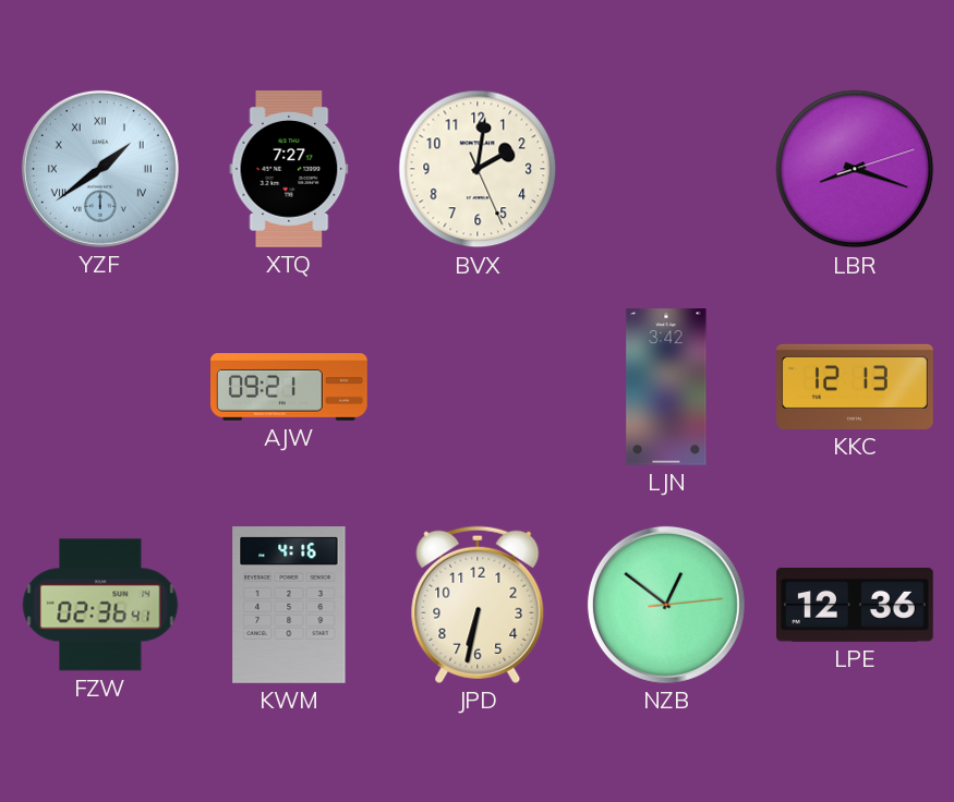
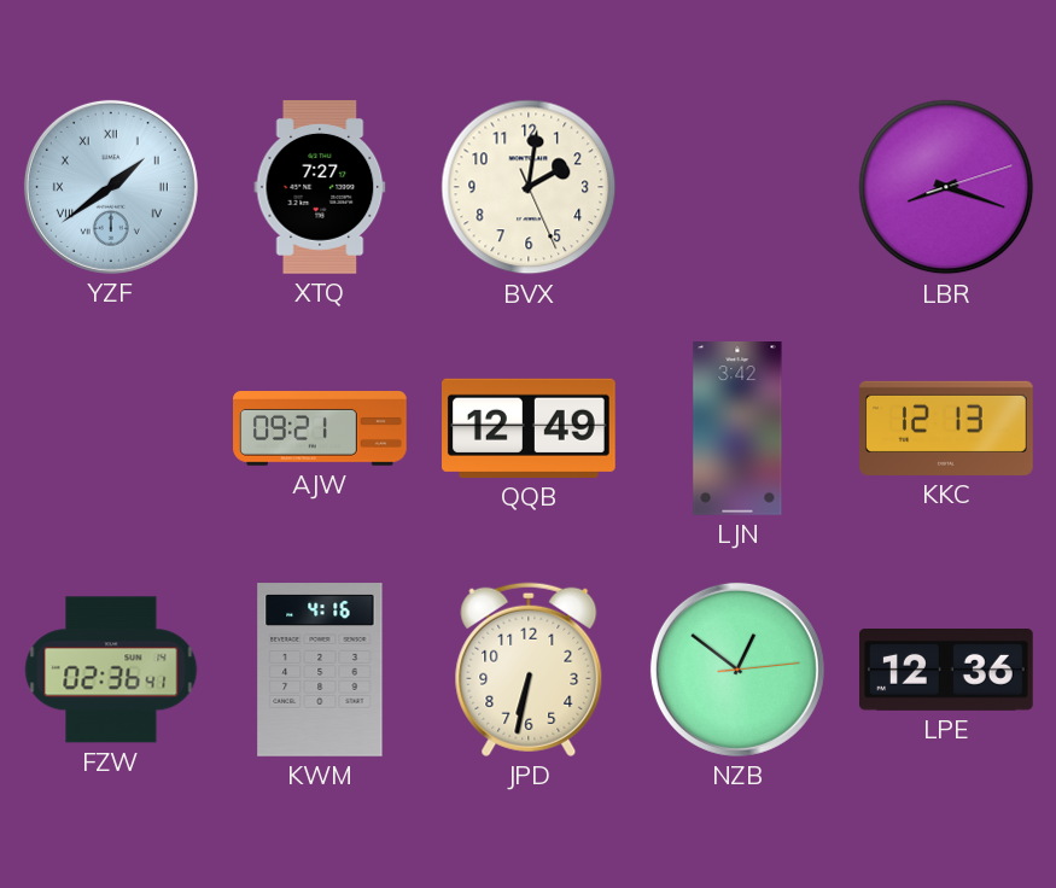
QQB: none -> 12:49
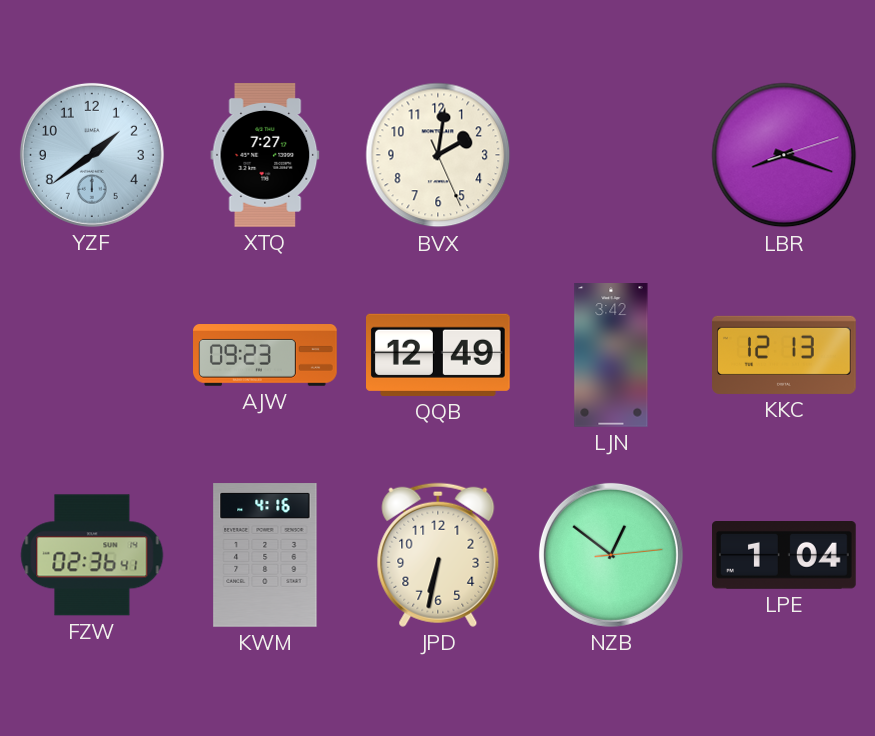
YZF numerals: Roman -> Arabic
AJW: 09:21 -> 09:23
LPE: 12:36 -> 1:04
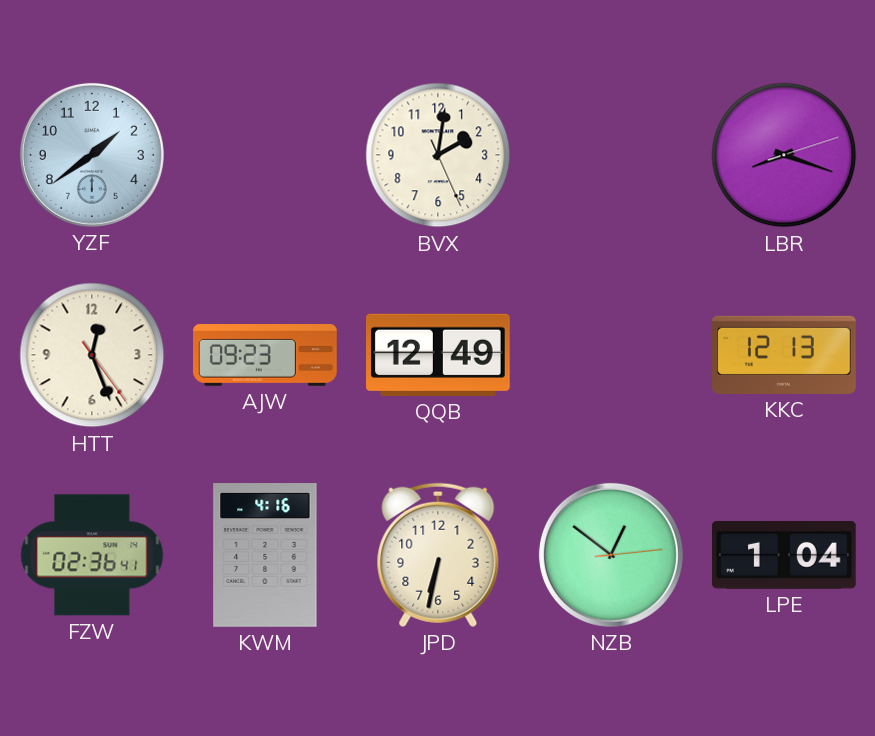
XTQ: 7:27 -> none
HTT: none -> 12:26
LJN: 3:42 -> none
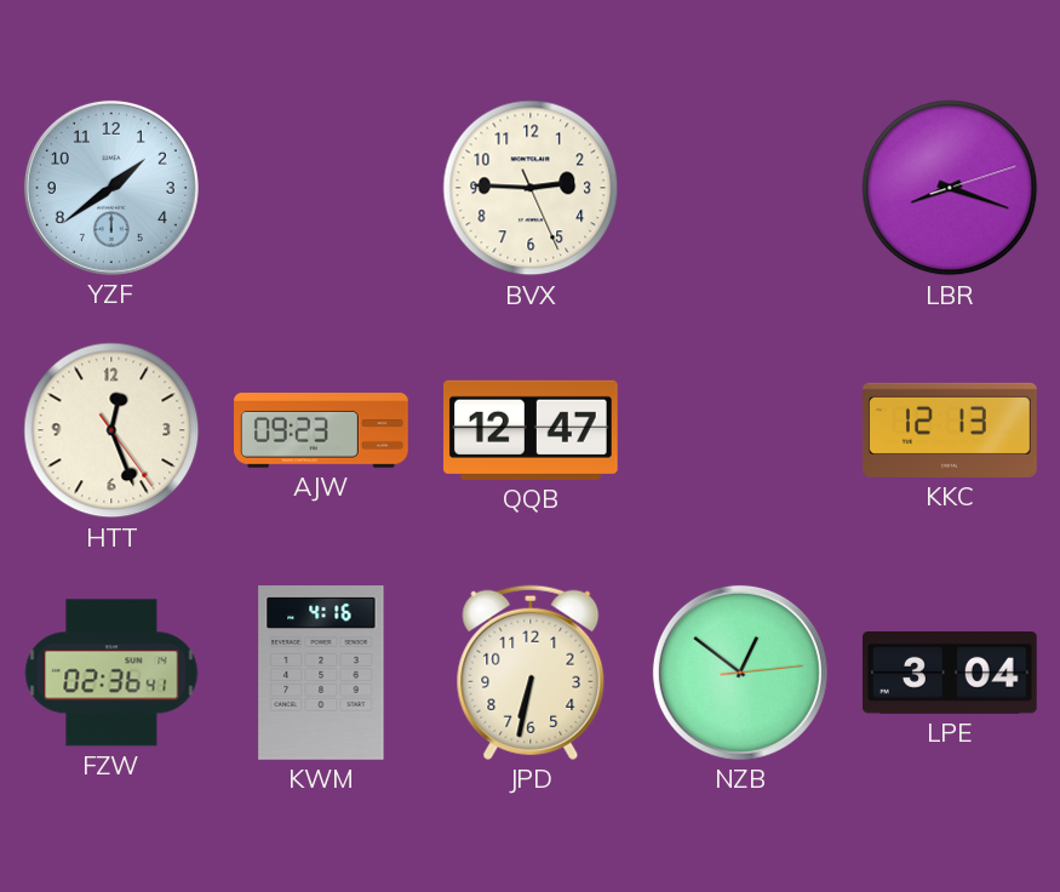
BVX: 2:01 -> 2:45
QQB: 12:49 -> 12:47
LPE: 1:04 -> 3:04
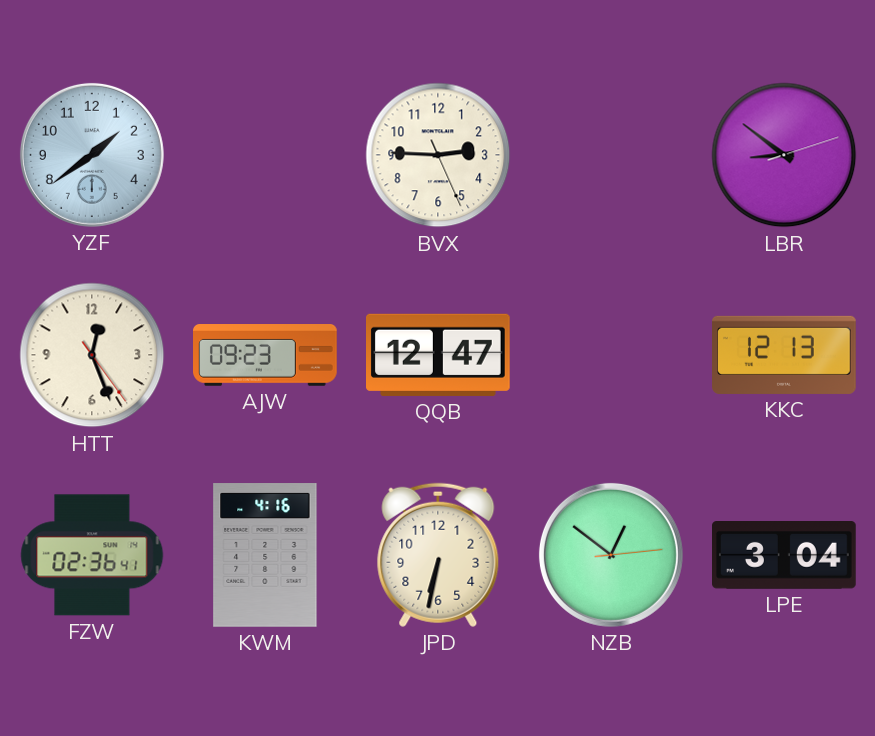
LBR: 8:18 -> 8:51
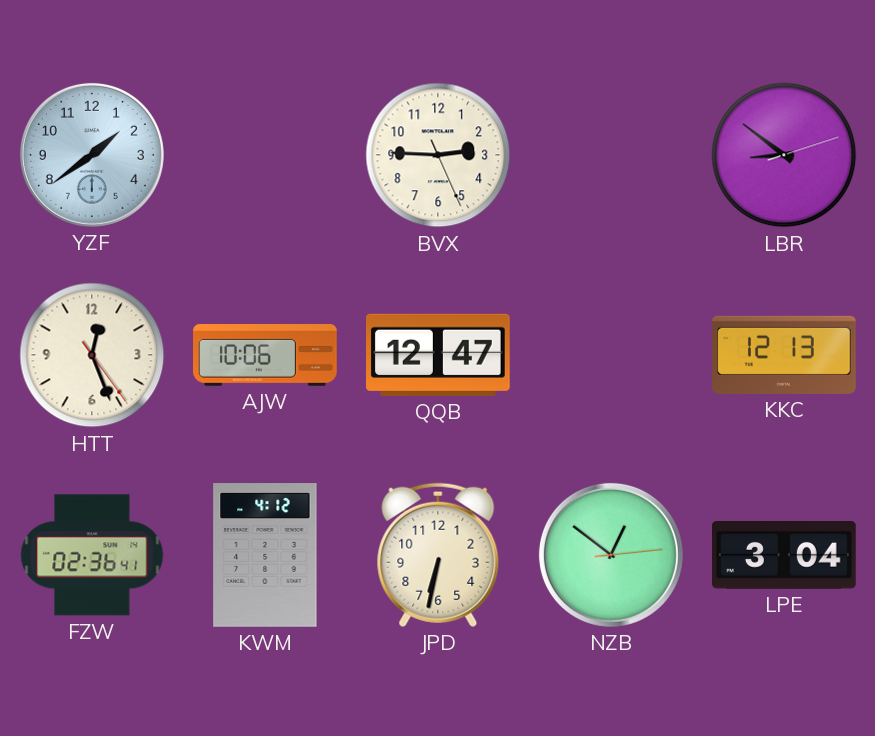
AJW: 09:23 -> 10:06
KWM: 4:16 -> 4:12
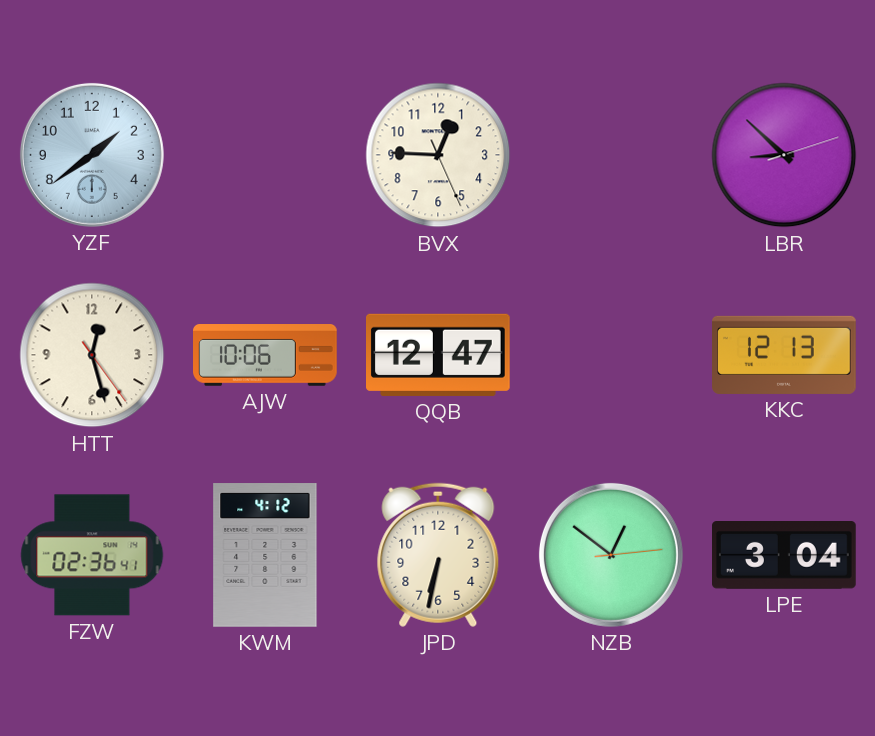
BVX: 2:45 -> 12:45
LBR: 8:51 -> 8:52
HTT: 12:26 -> 12:27
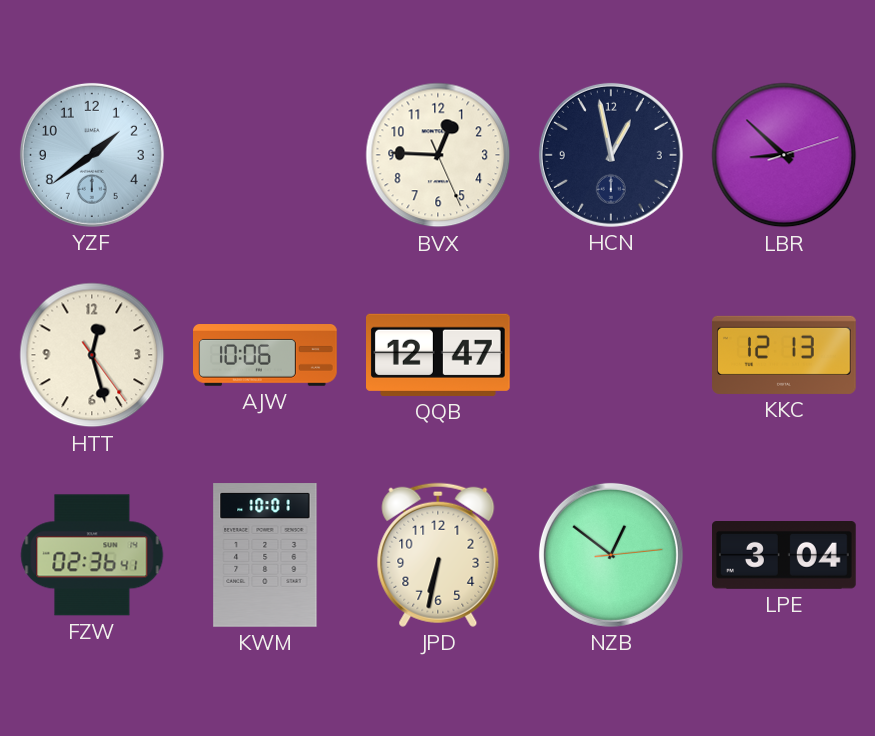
HCN: none -> 12:58
KWM: 4:12 -> 10:01
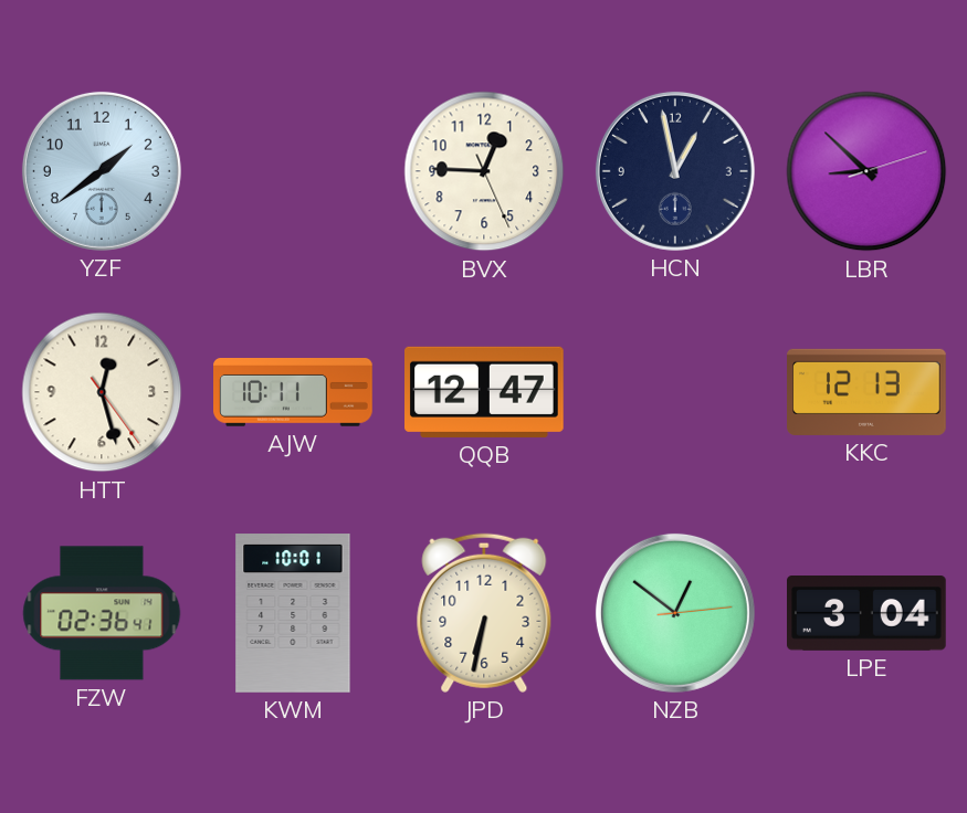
AJW: 10:06 -> 10:11
